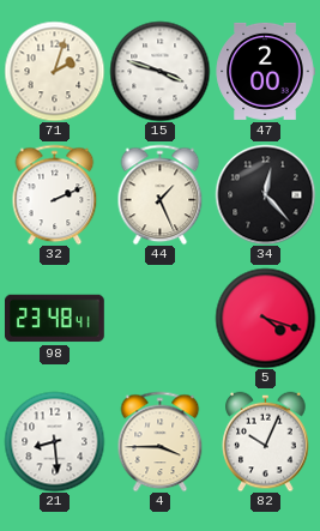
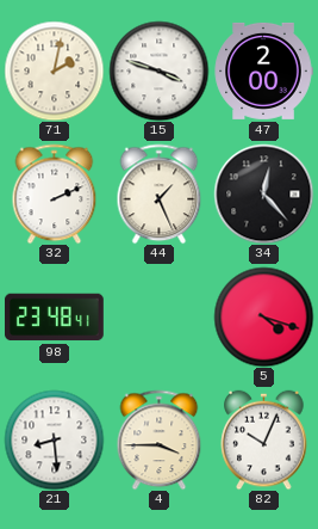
71: 2:03 -> 2:02
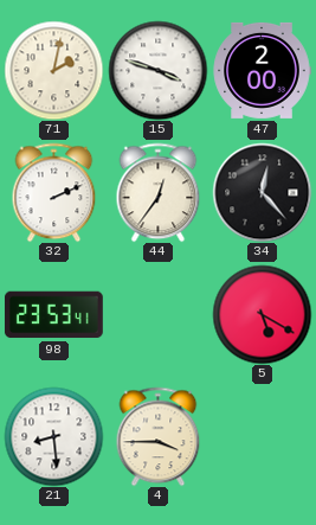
44: 1:26 -> 12:36
98: 23:48 -> 23:53
5: 4:18 -> 5:20
82: 10:04 -> none
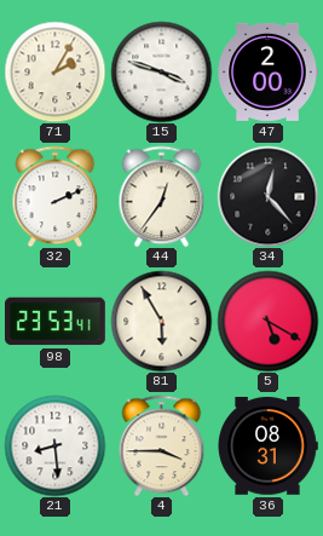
71: 2:02 -> 2:05
81: none -> 5:55
36: none -> 08:31
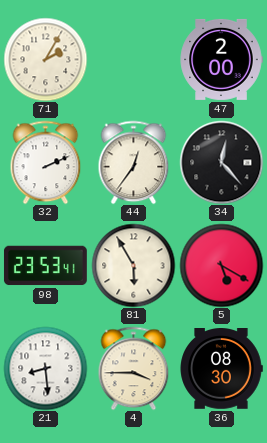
15: 3:48 -> none
36: 08:31 -> 08:30
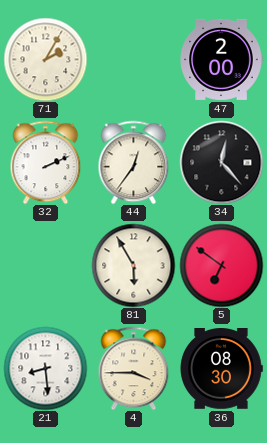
98: 23:53 -> none
5: 5:20 -> 6:51
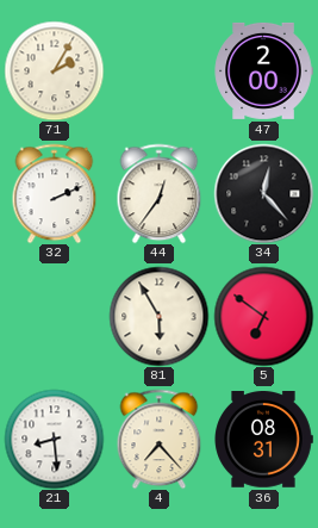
4: 3:45 -> 7:23
36: 08:30 -> 08:31
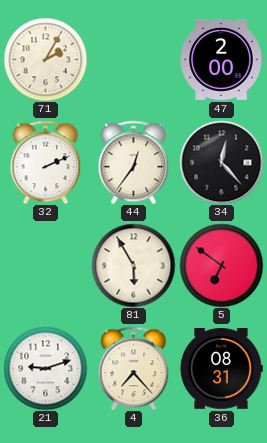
21: 8:29 -> 9:12
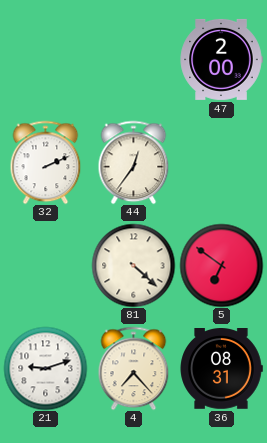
71: 2:05 -> none
34: 12:23 -> none
81: 5:55 -> 4:22
